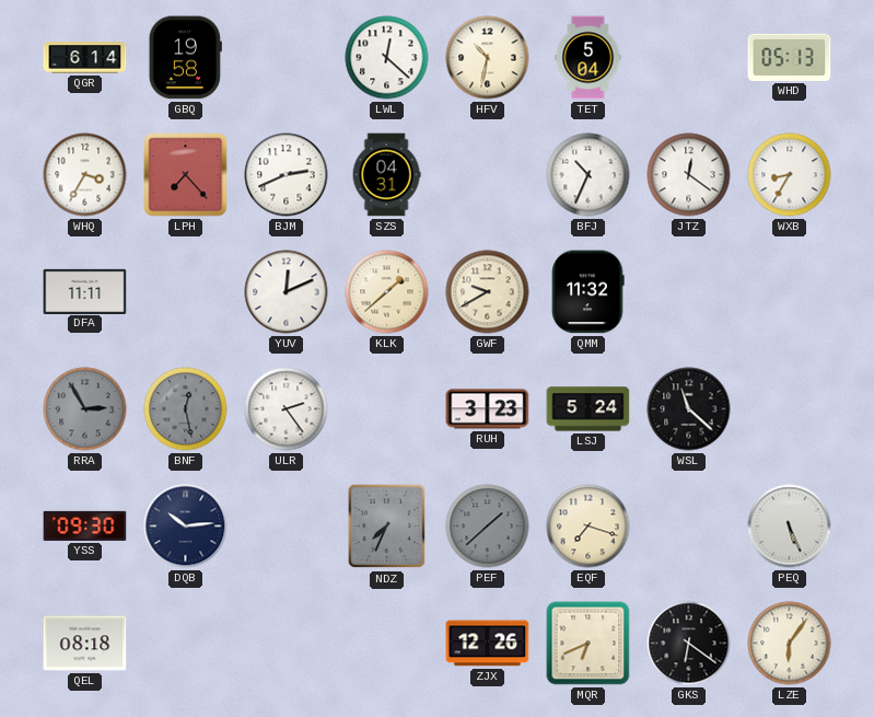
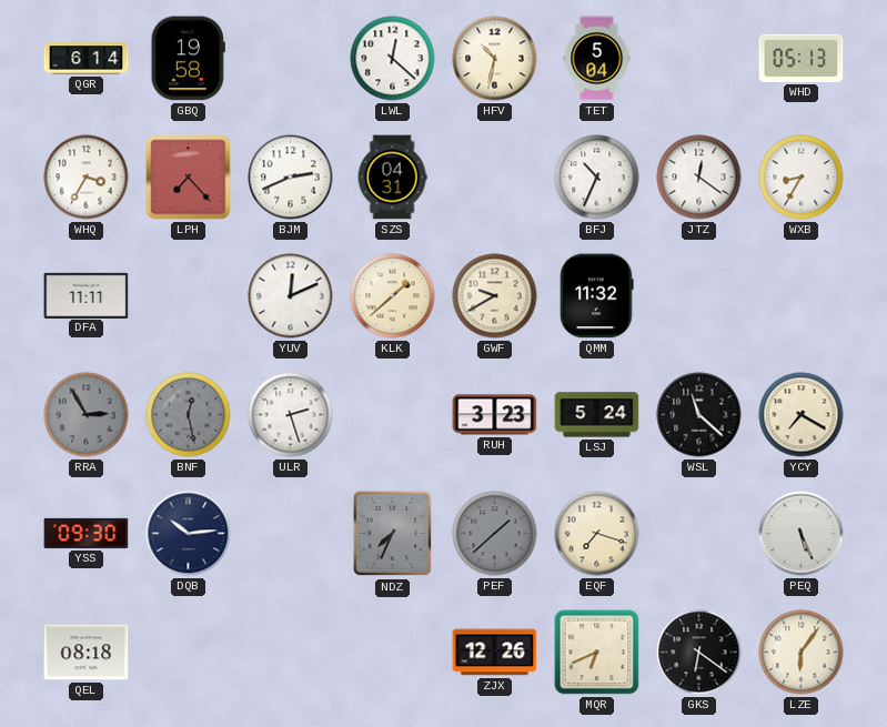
ULR: 2:24 -> 2:27
YCY: none -> 7:20
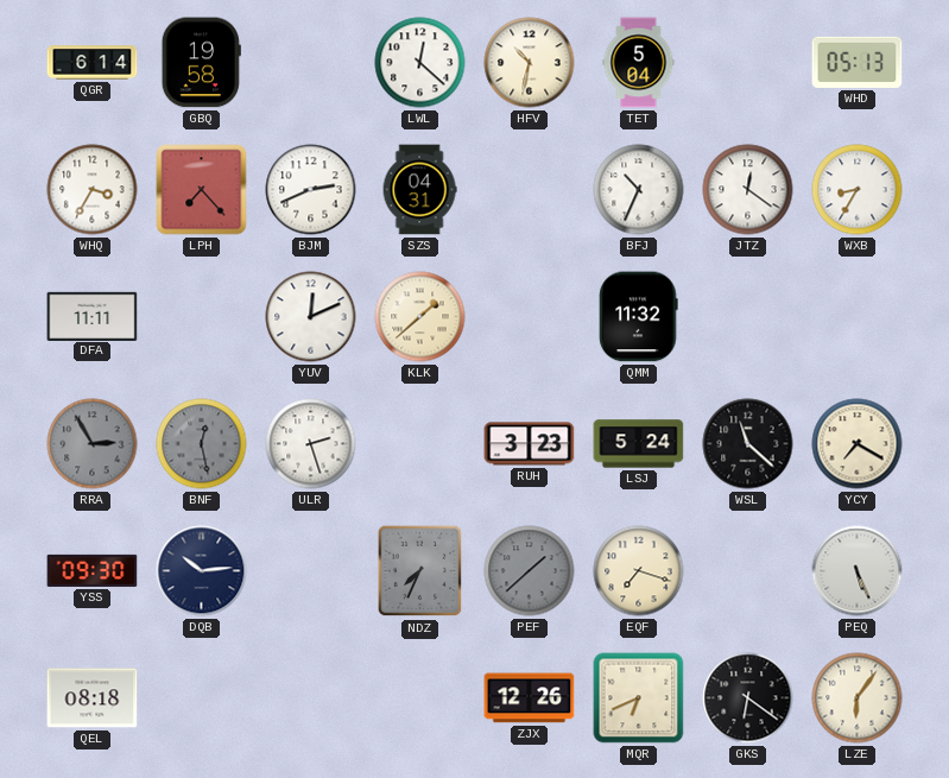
GWF: 9:40 -> none
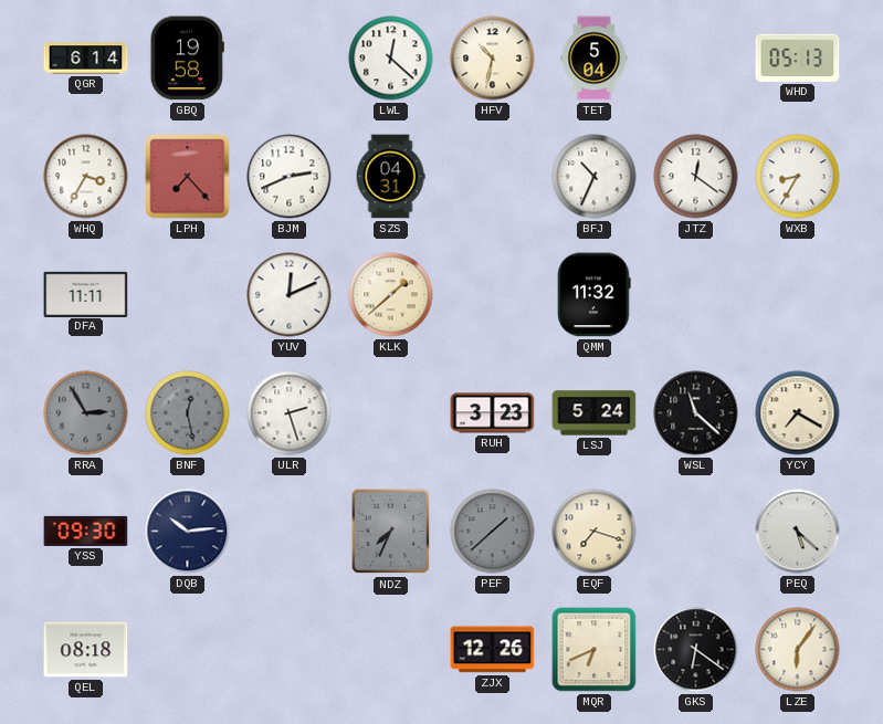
PEQ: 5:26 -> 5:22
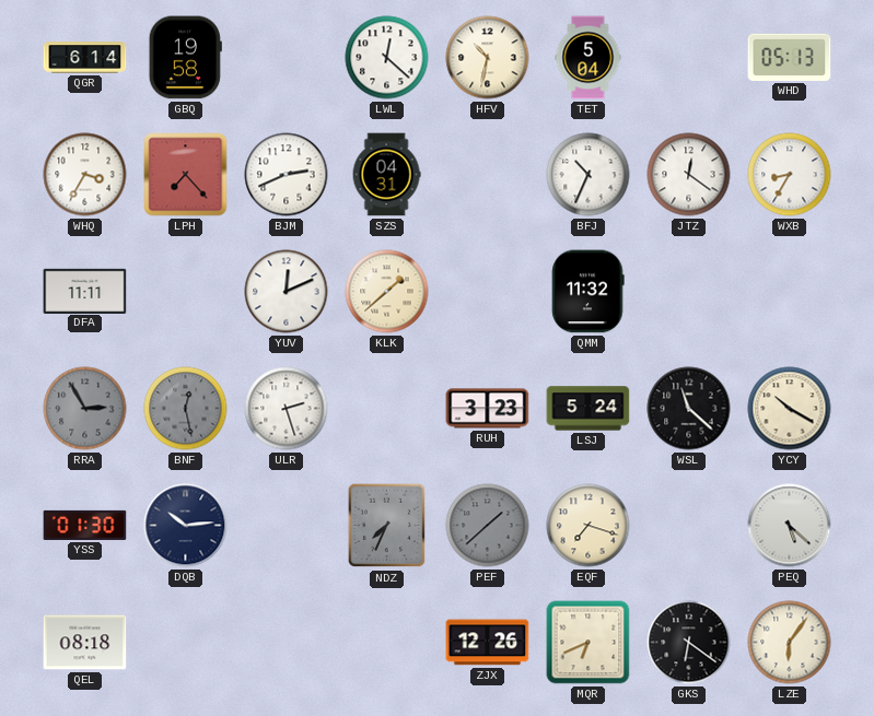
YCY: 7:20 -> 10:20
YSS: 09:30 -> 01:30
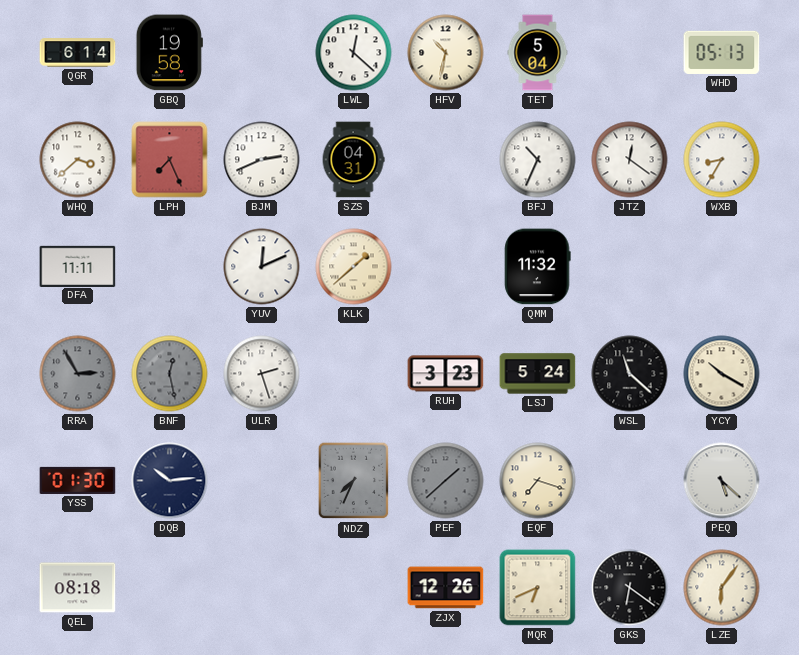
WHQ: 3:35 -> 3:38
LPH: 7:23 -> 7:26
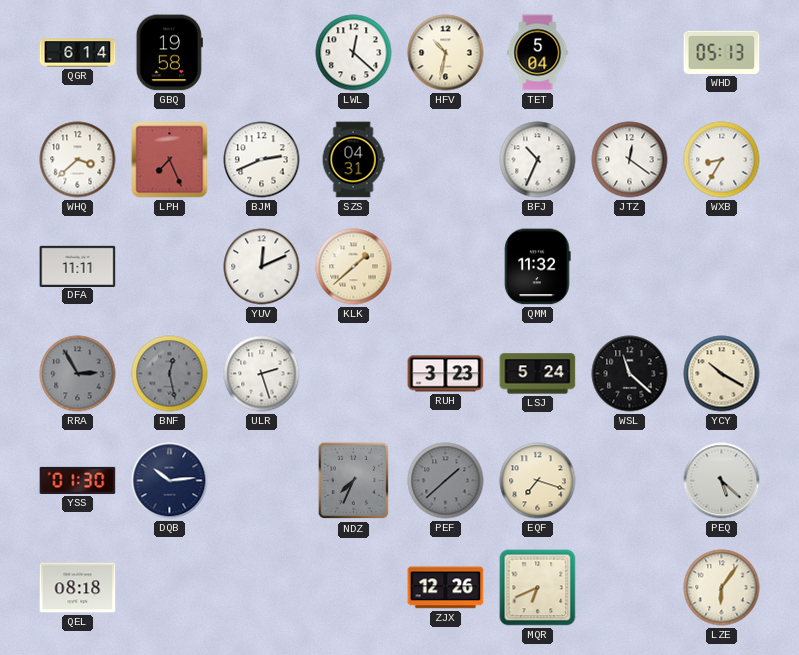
GKS: 6:21 -> none
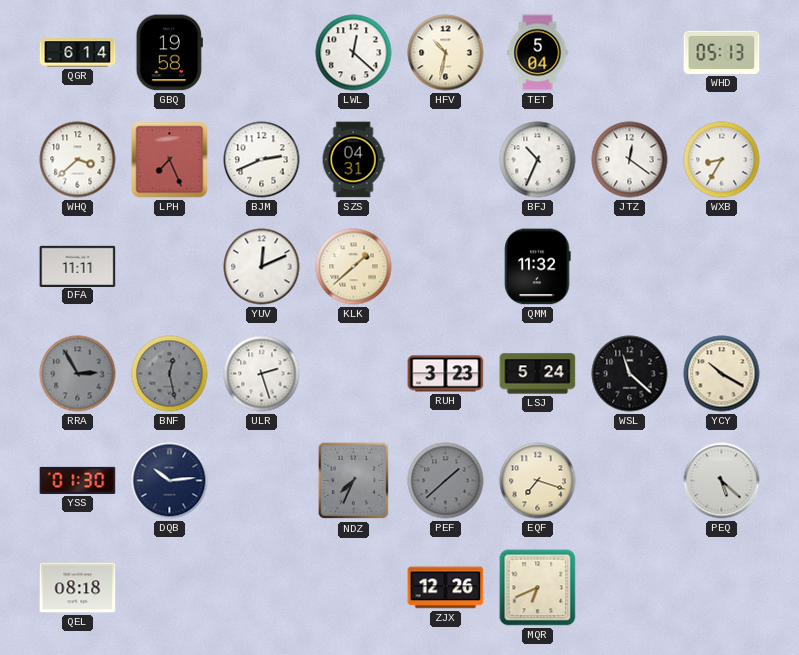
LZE: 6:06 -> none
